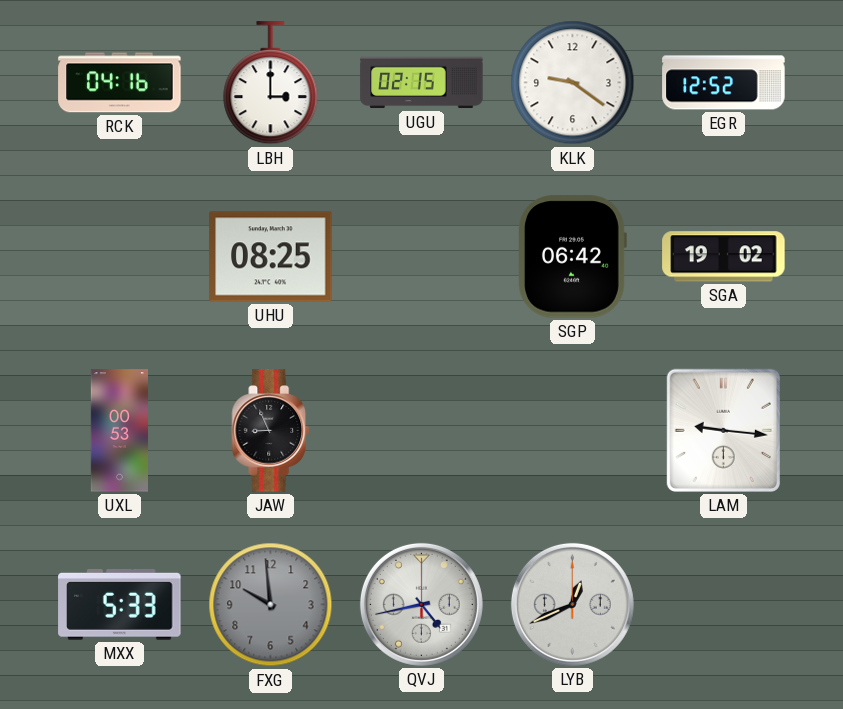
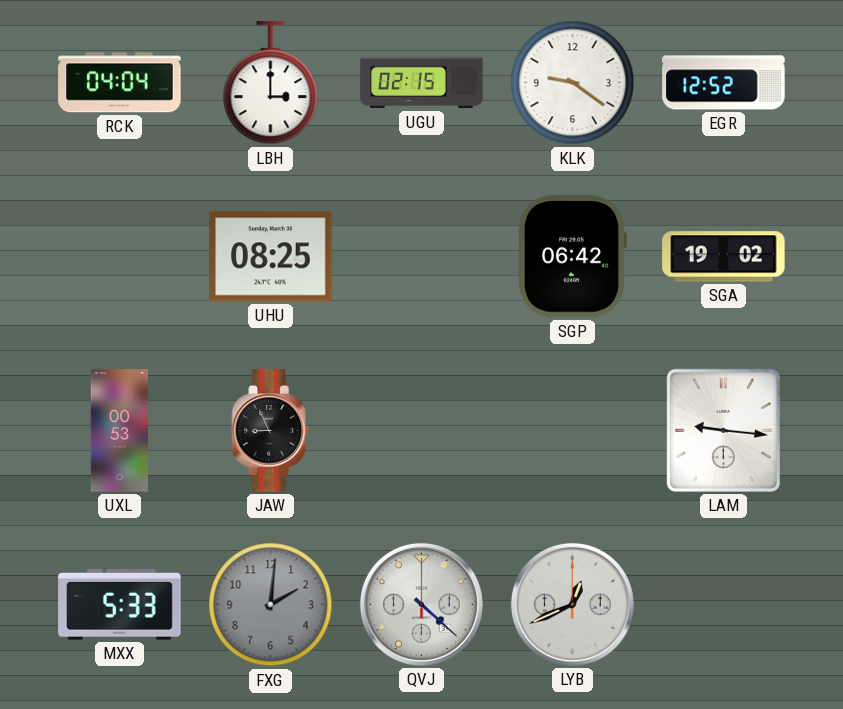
RCK: 04:16 -> 04:04
FXG: 9:59 -> 2:01
QVJ: 4:43 -> 4:22
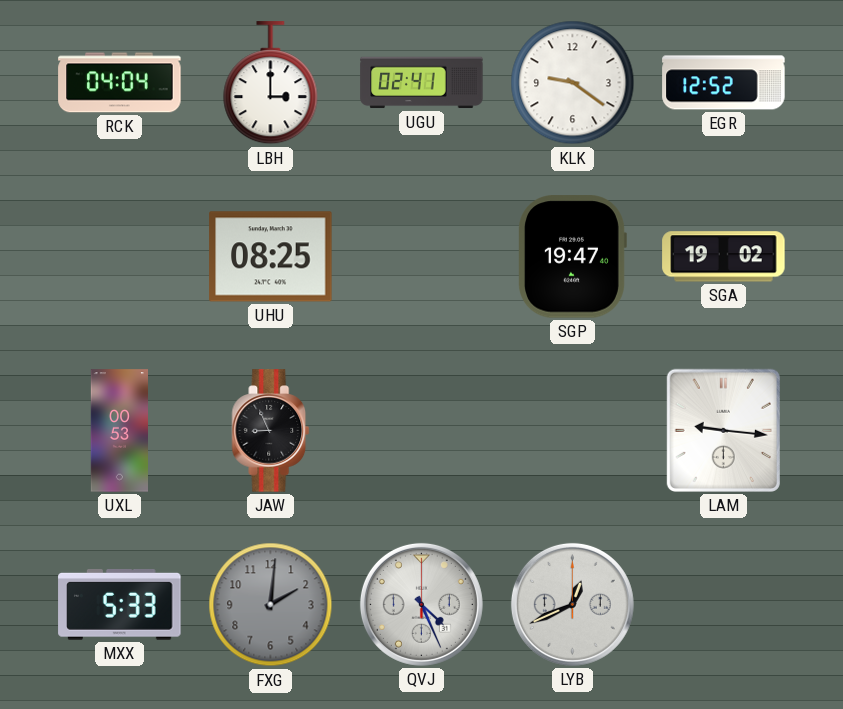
UGU: 02:15 -> 02:41
SGP: 06:42 -> 19:47
QVJ: 4:22 -> 4:26
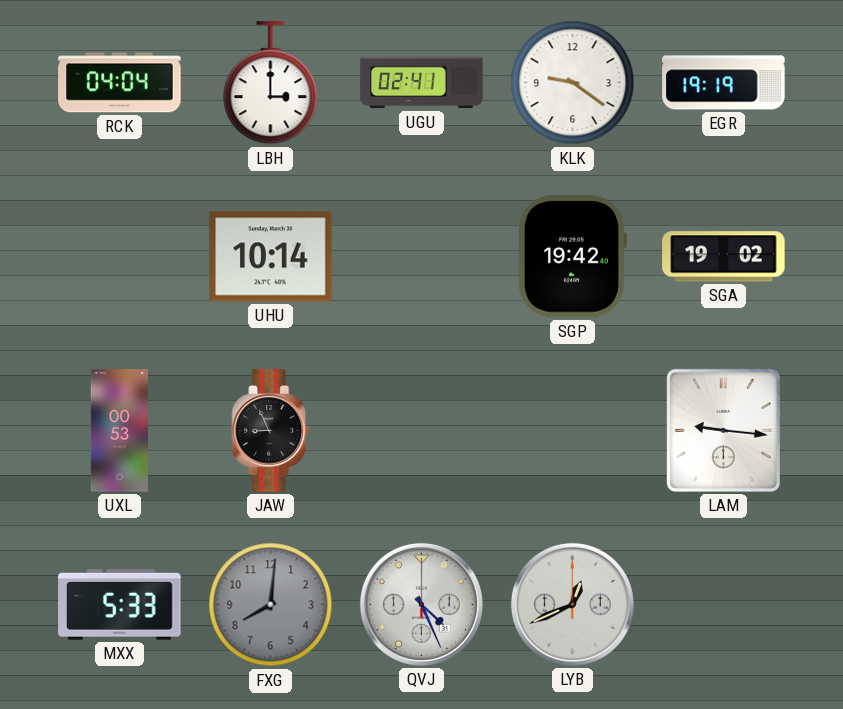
EGR: 12:52 -> 19:19
UHU: 08:25 -> 10:14
SGP: 19:47 -> 19:42
FXG: 2:01 -> 8:01
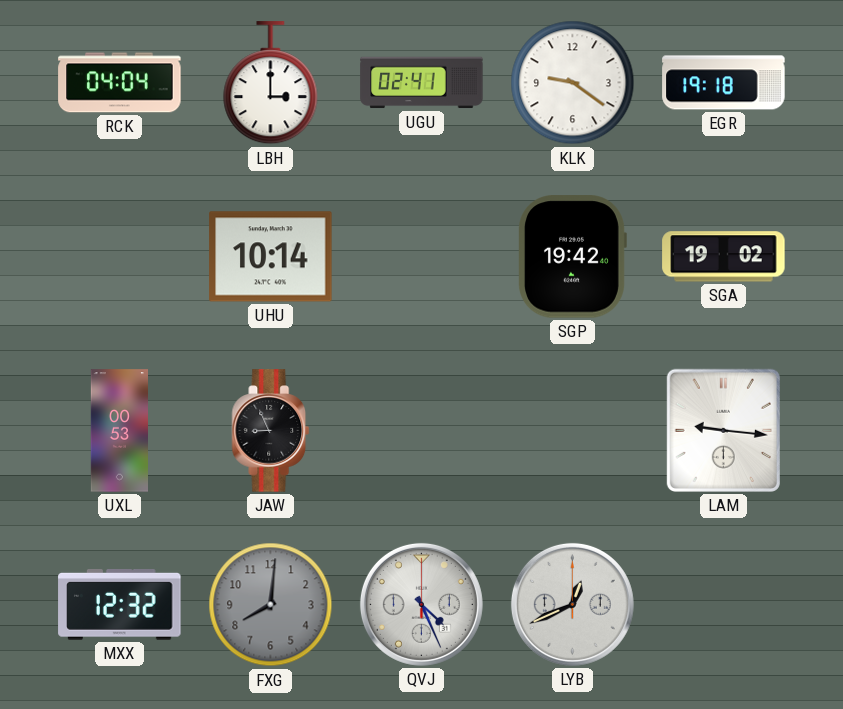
EGR: 19:19 -> 19:18
MXX: 5:33 -> 12:32
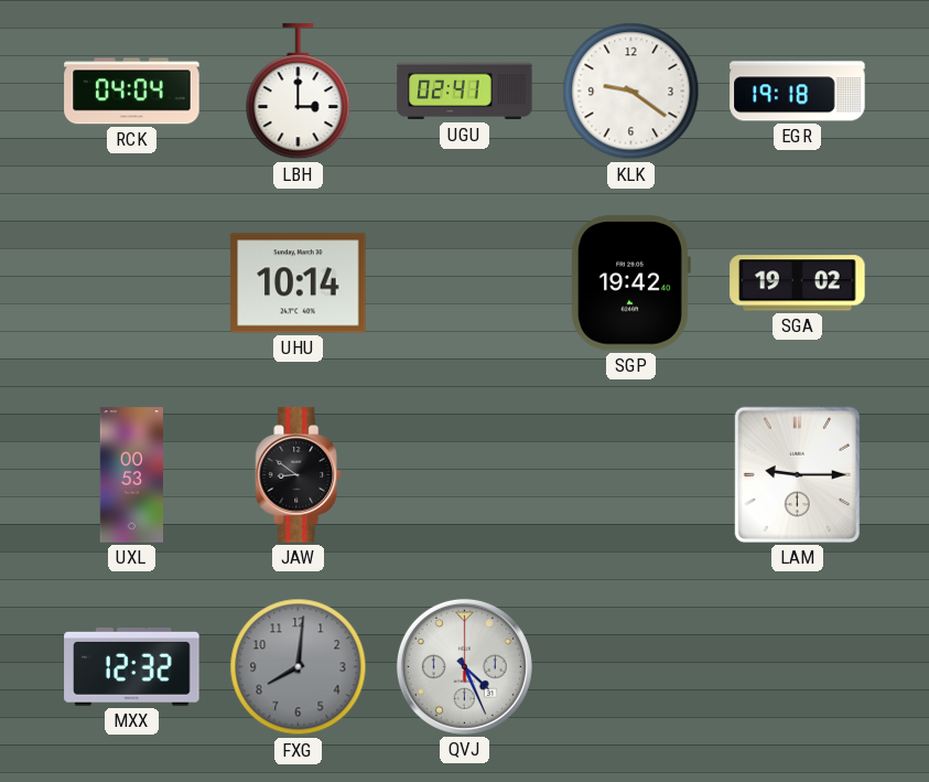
JAW: 8:56 -> 8:51
LAM: 9:16 -> 9:15
LYB: 12:41 -> none
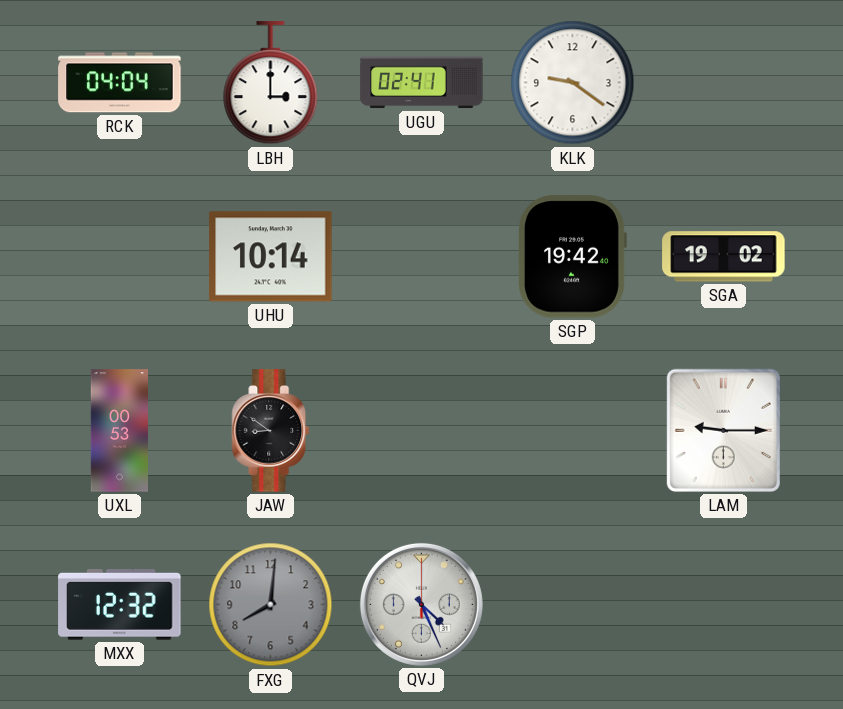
EGR: 19:18 -> none
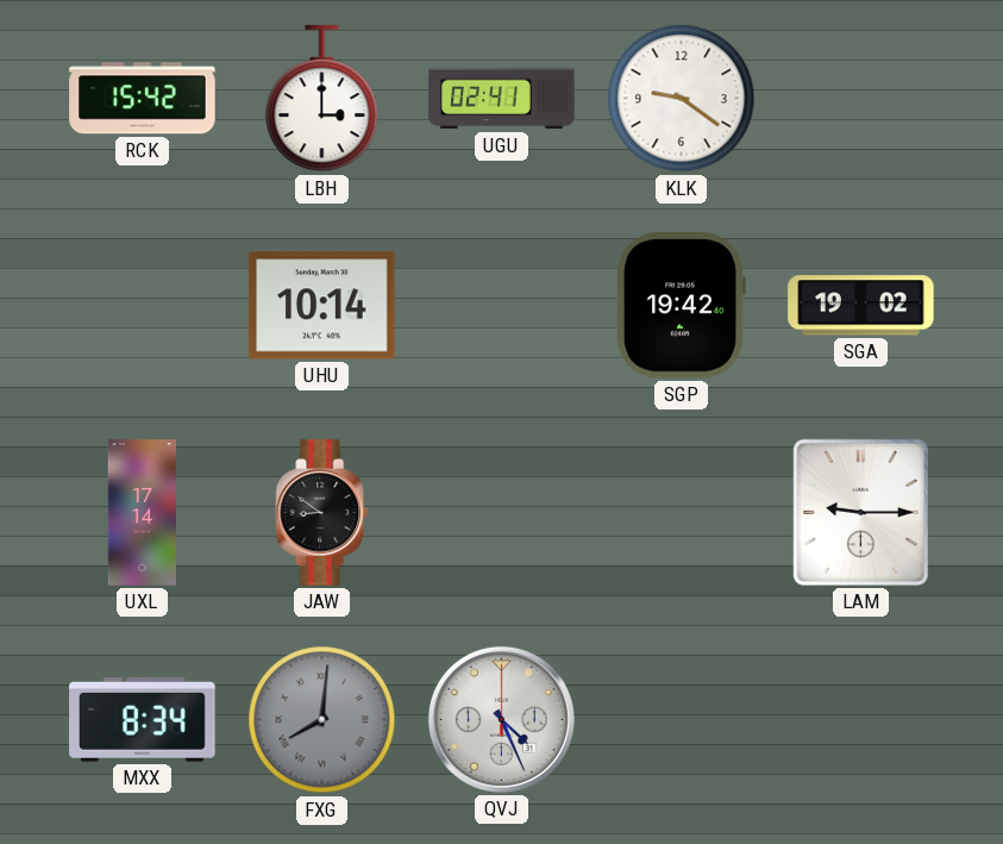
RCK: 04:04 -> 15:42
UXL: 00:53 -> 17:14
MXX: 12:32 -> 8:34
FXG numerals: Arabic -> Roman
